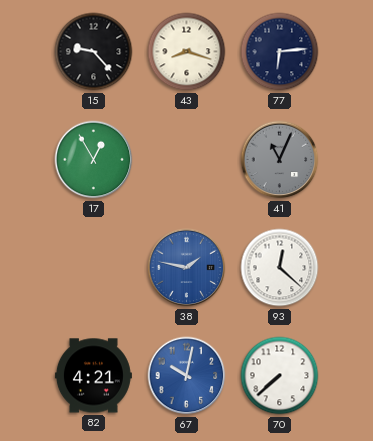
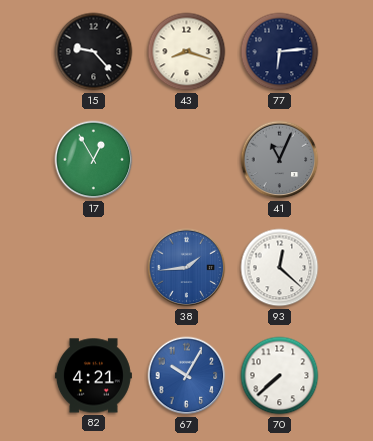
38: 1:47 -> 1:44
67: 10:02 -> 10:05
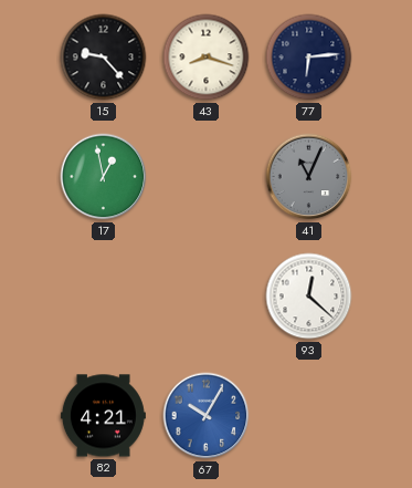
17: 12:55 -> 12:58
38: 1:44 -> none
70: 7:38 -> none
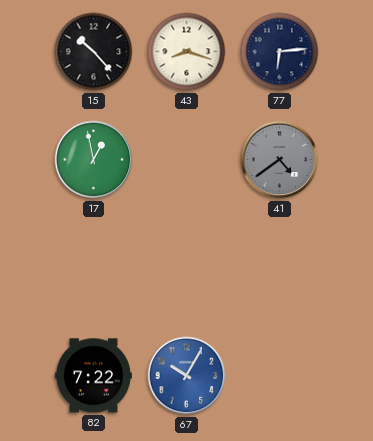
15: 9:23 -> 10:23
41: 11:04 -> 4:39
93: 12:22 -> none
82: 4:21 -> 7:22
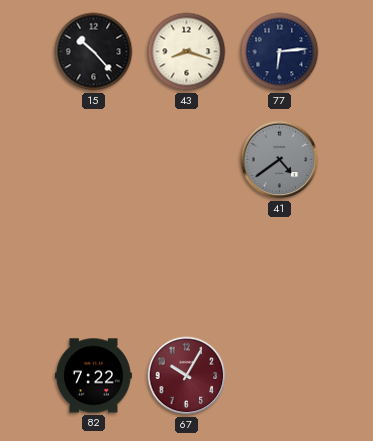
17: 12:58 -> none
67 dial: blue -> burgundy
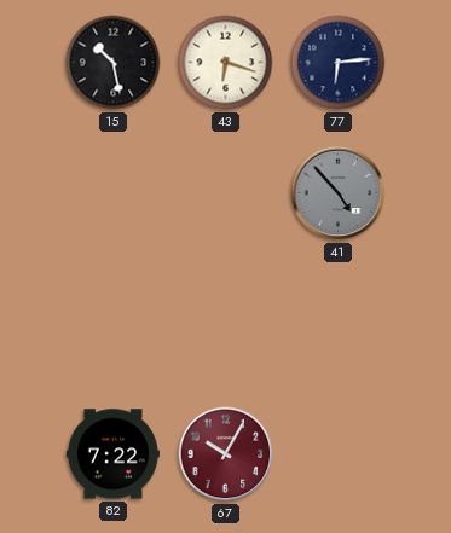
15: 10:23 -> 10:28
43: 8:18 -> 6:18
41: 4:39 -> 4:53
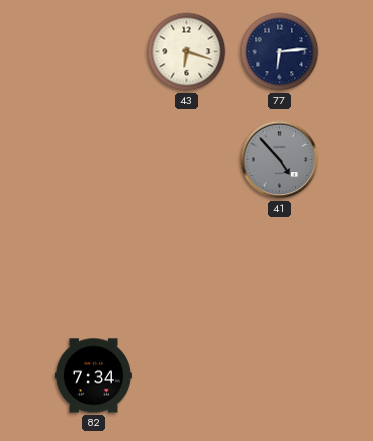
15: 10:28 -> none
82: 7:22 -> 7:34
67: 10:05 -> none
